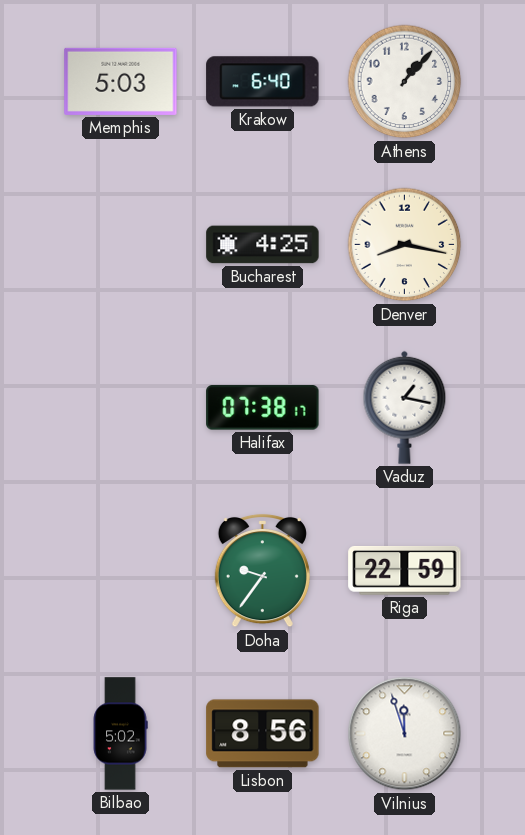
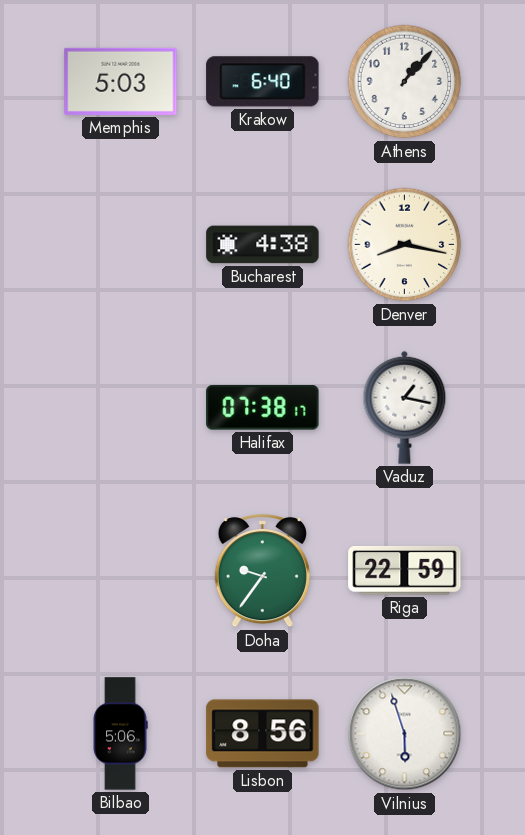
Bucharest: 4:25 -> 4:38
Bilbao: 5:02 -> 5:06
Vilnius: 11:57 -> 5:57
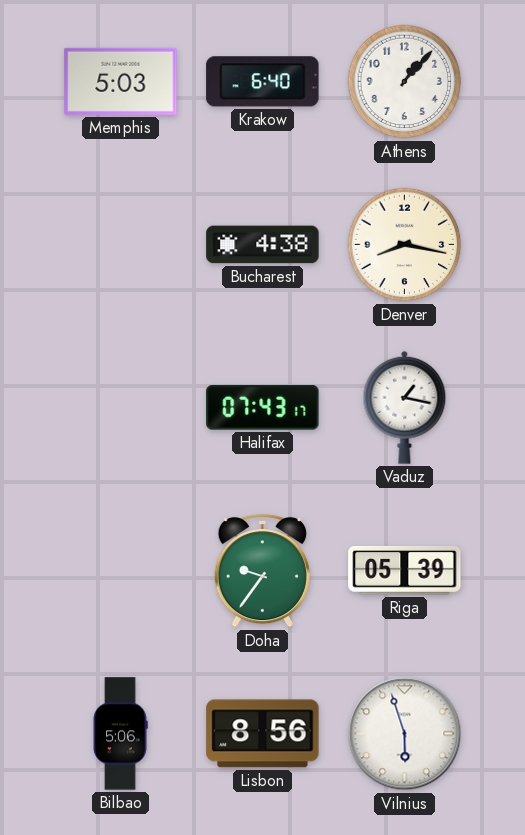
Halifax: 07:38 -> 07:43
Riga: 22:59 -> 05:39
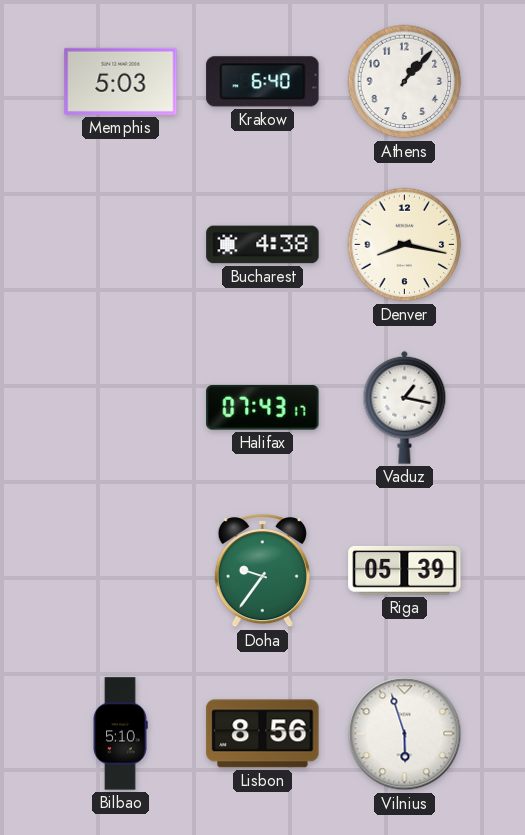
Bilbao: 5:06 -> 5:10
